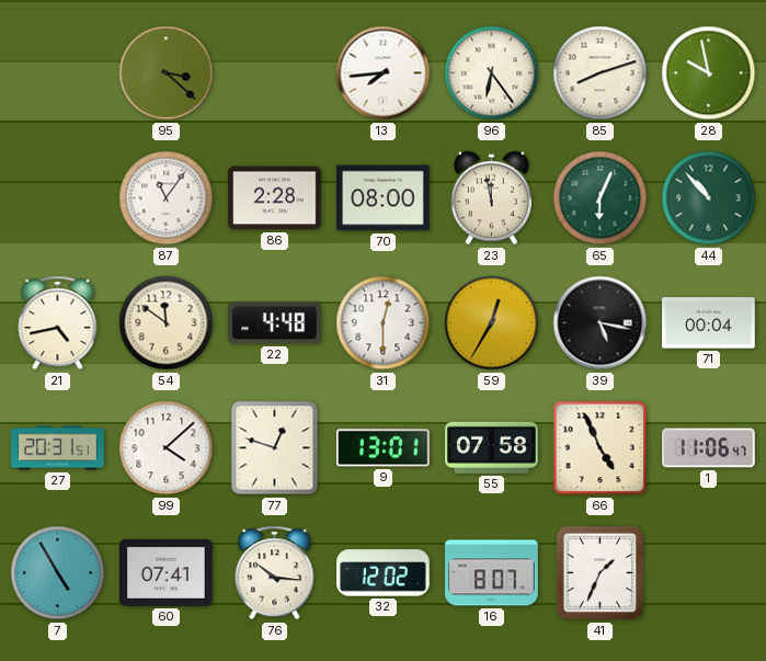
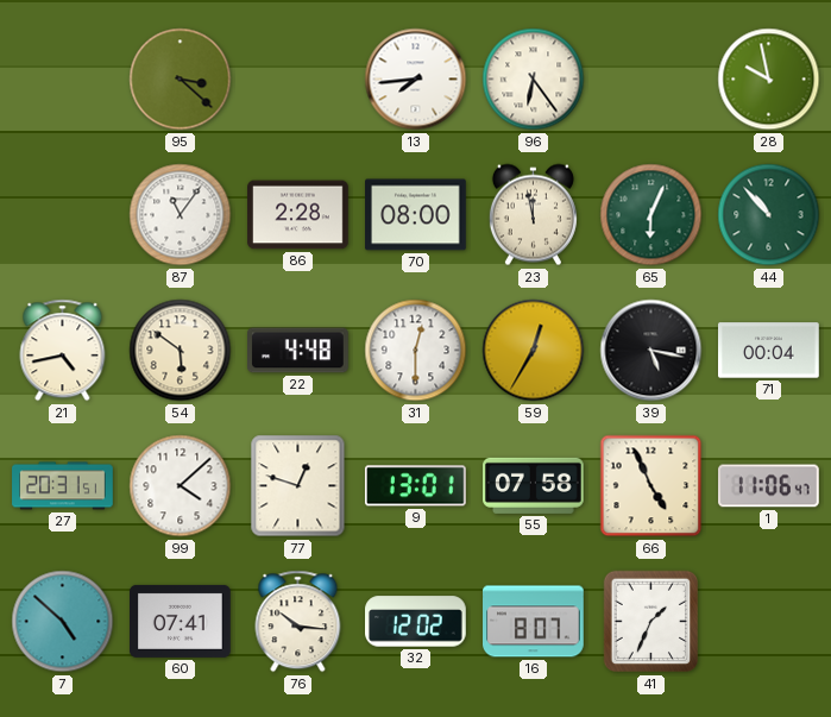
85: 8:12 -> none
54: 11:51 -> 5:51
7: 4:55 -> 4:52
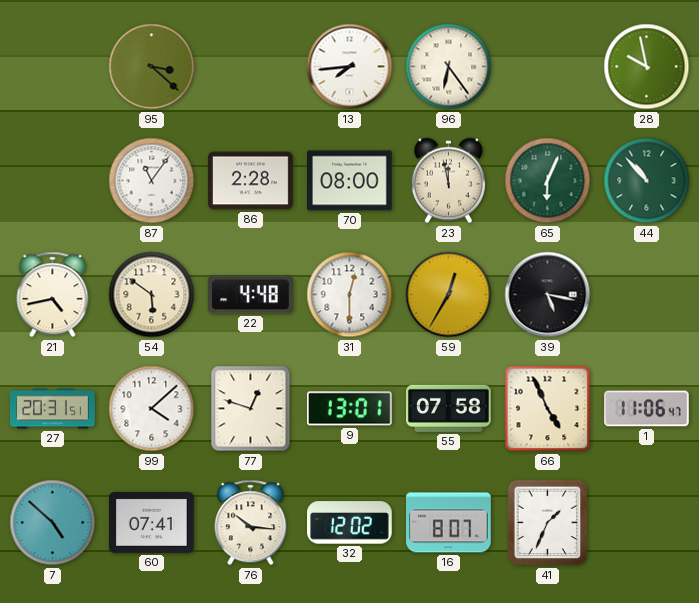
71: 00:04 -> none
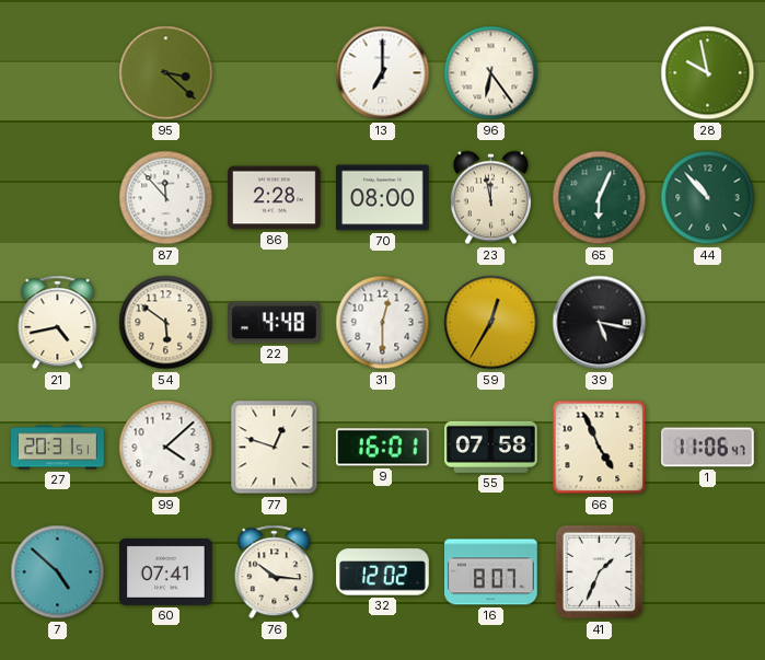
13: 7:44 -> 7:00
87: 11:06 -> 11:53
9: 13:01 -> 16:01
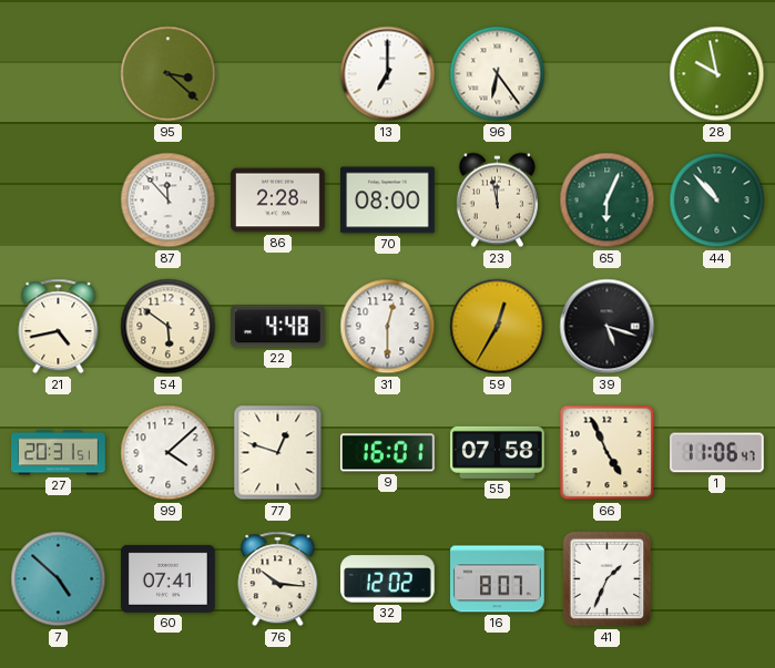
39: 5:17 -> 5:18
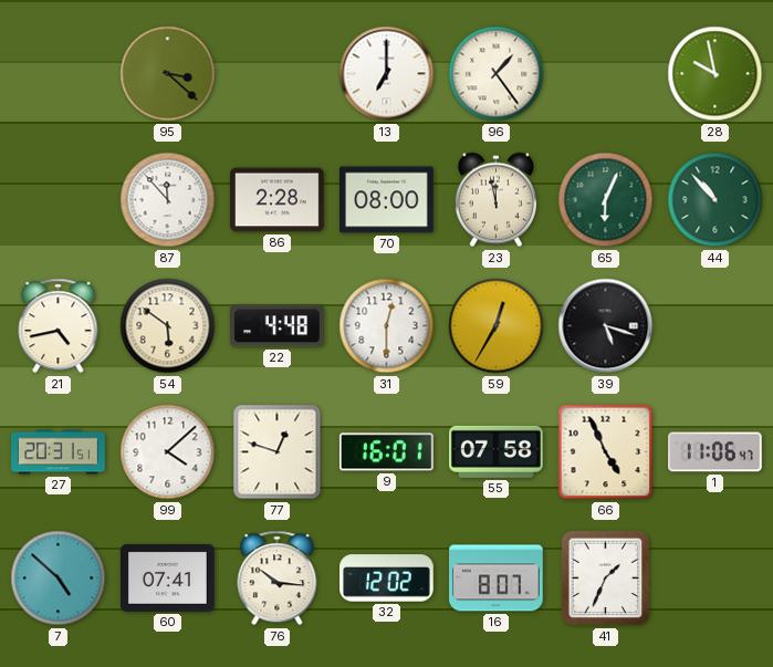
96: 6:24 -> 1:24
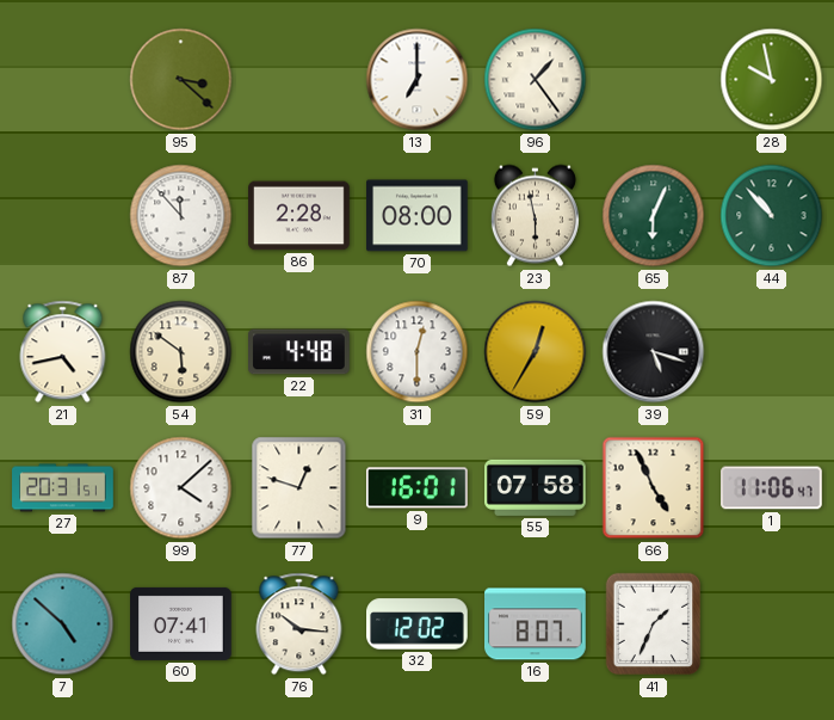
23: 11:58 -> 5:58
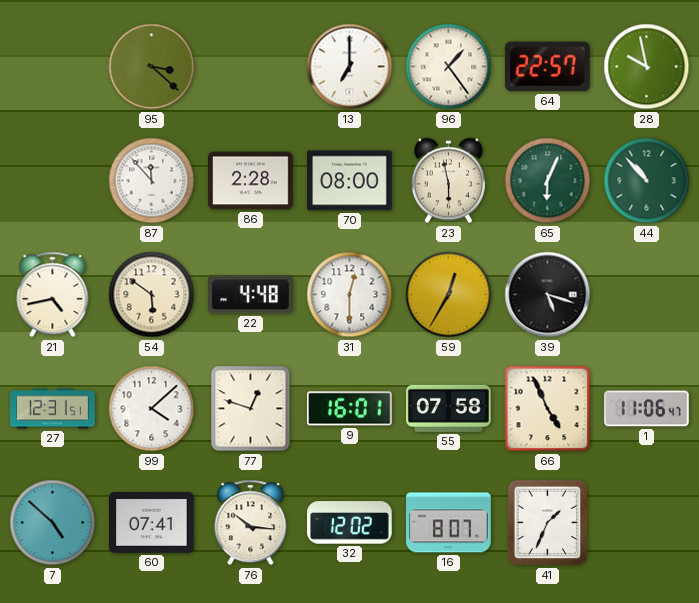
64: none -> 22:57
27: 20:31 -> 12:31
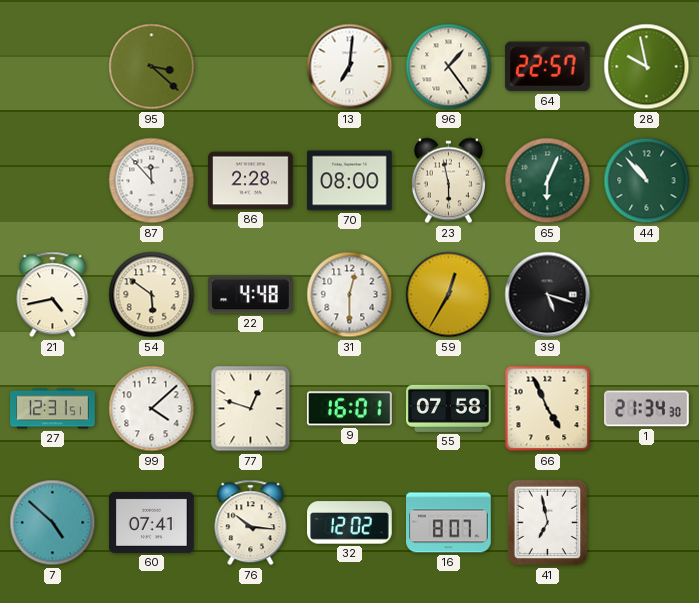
13: 7:00 -> 7:01
1: 11:06 -> 21:34
41: 1:34 -> 6:58
